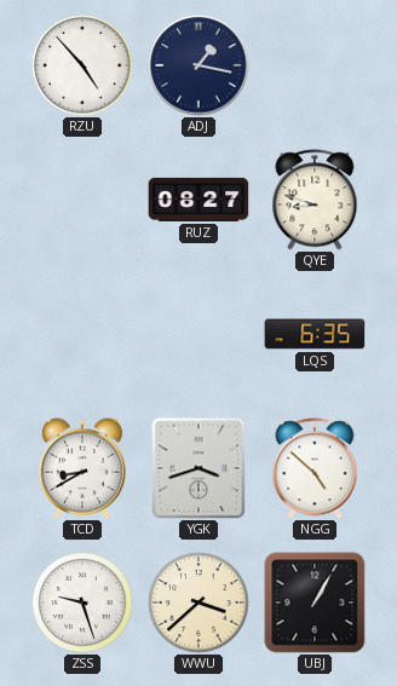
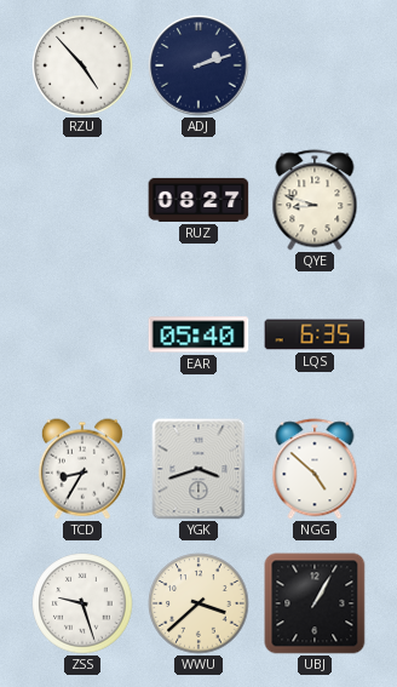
ADJ: 1:17 -> 2:12
EAR: none -> 05:40
TCD: 8:40 -> 8:35
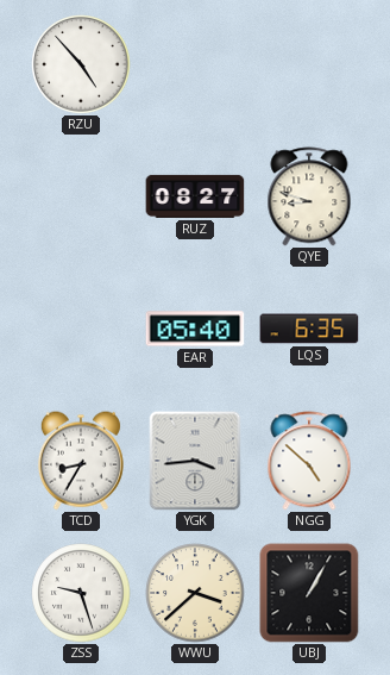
ADJ: 2:12 -> none
YGK: 3:42 -> 3:44
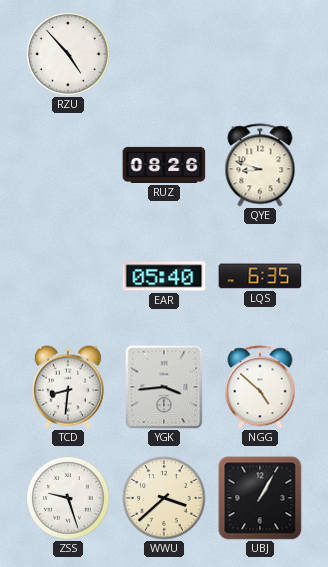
RUZ: 08:27 -> 08:26
TCD: 8:35 -> 8:31
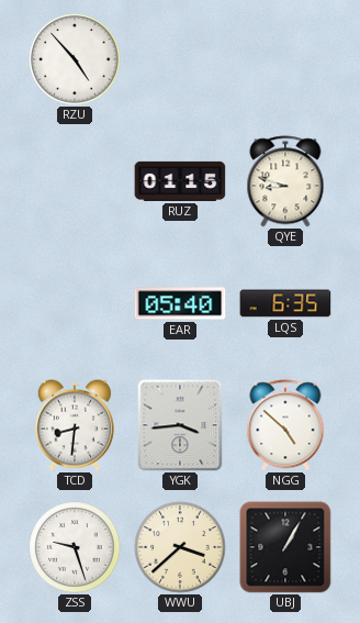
RUZ: 08:26 -> 01:15
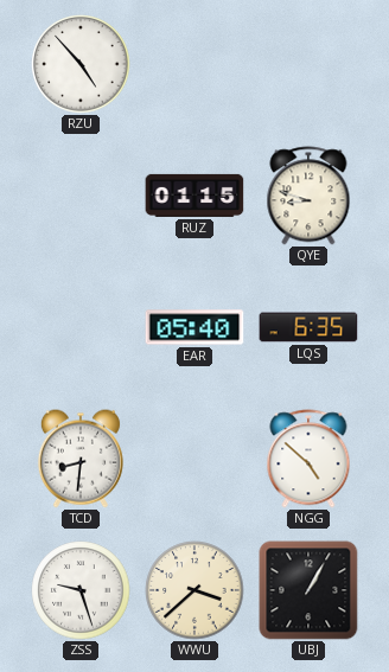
YGK: 3:44 -> none
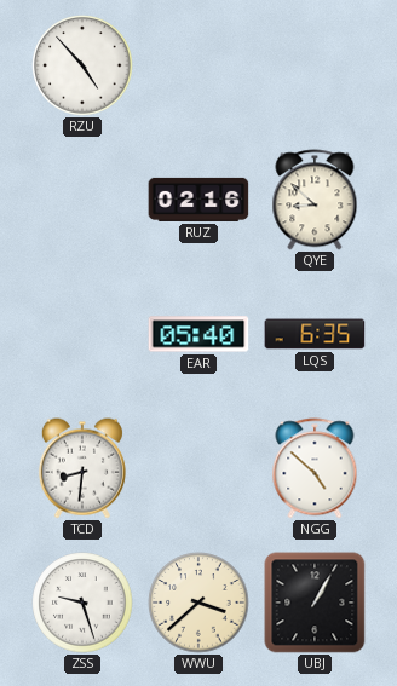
RUZ: 01:15 -> 02:16
QYE: 8:48 -> 8:52
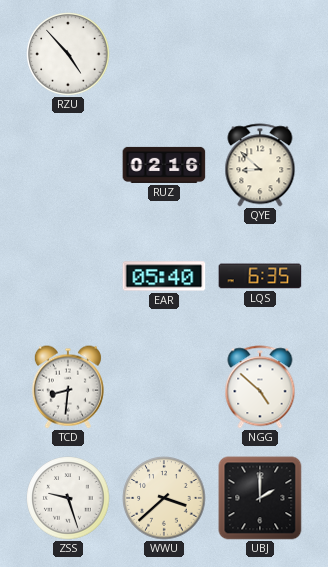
UBJ: 1:05 -> 2:00
